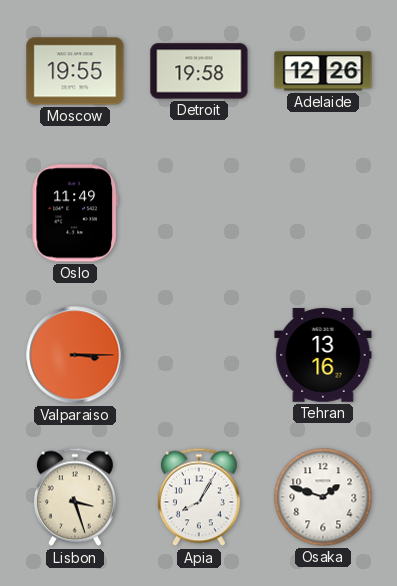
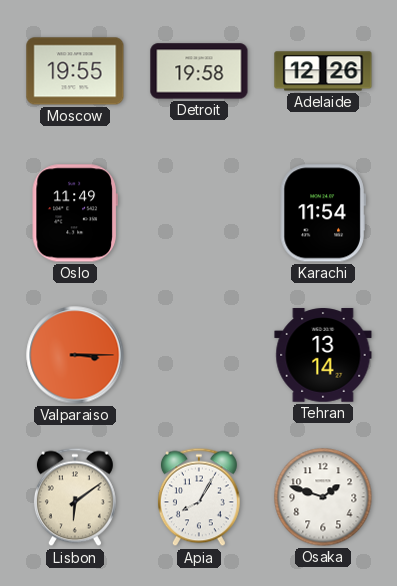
Karachi: none -> 11:54
Tehran: 13:16 -> 13:14
Lisbon: 3:27 -> 6:09
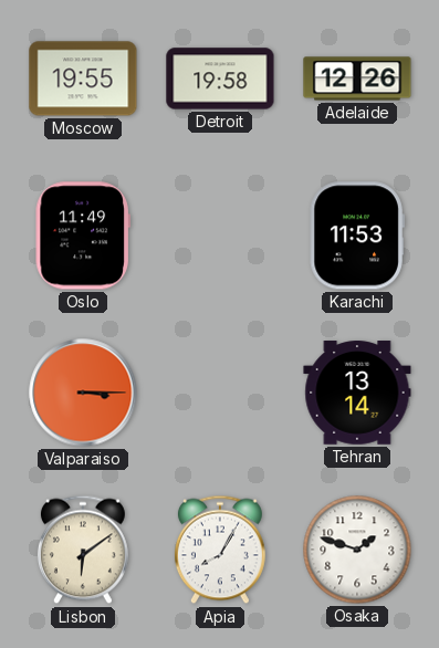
Karachi: 11:54 -> 11:53
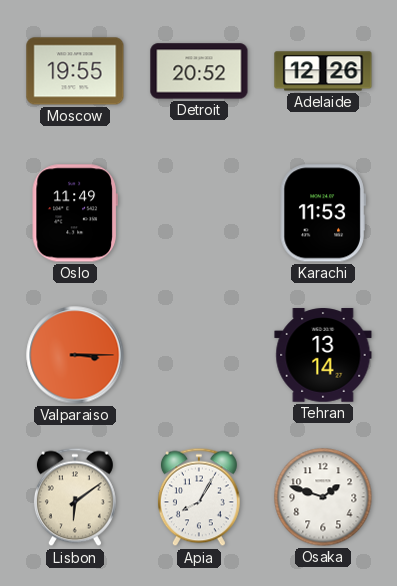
Detroit: 19:58 -> 20:52
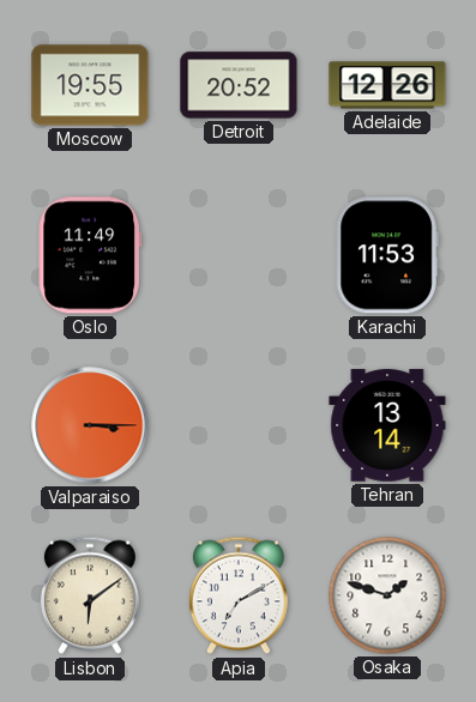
Apia: 8:05 -> 7:10
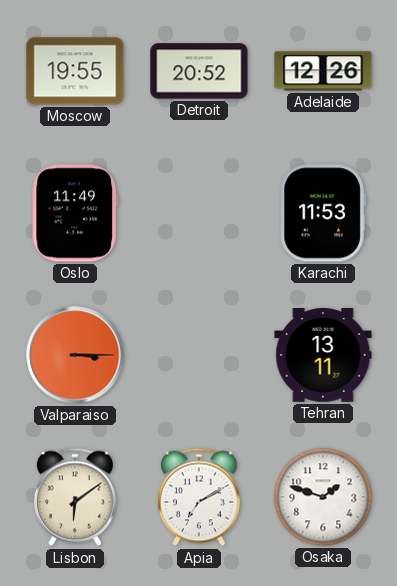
Tehran: 13:14 -> 13:11
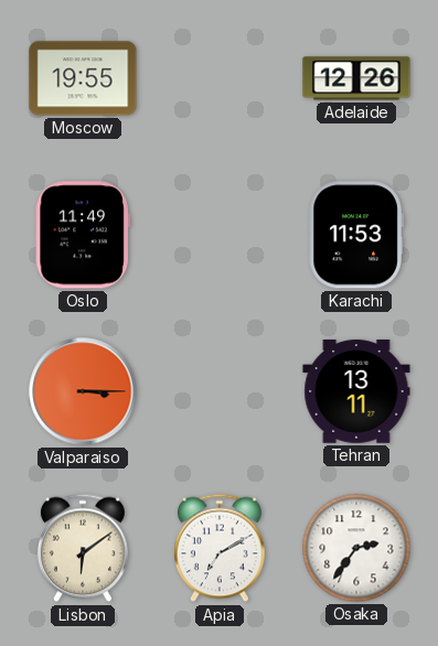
Detroit: 20:52 -> none
Osaka: 1:48 -> 2:36
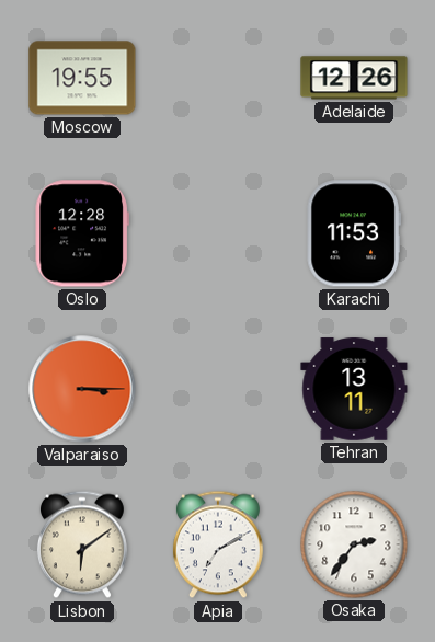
Oslo: 11:49 -> 12:28
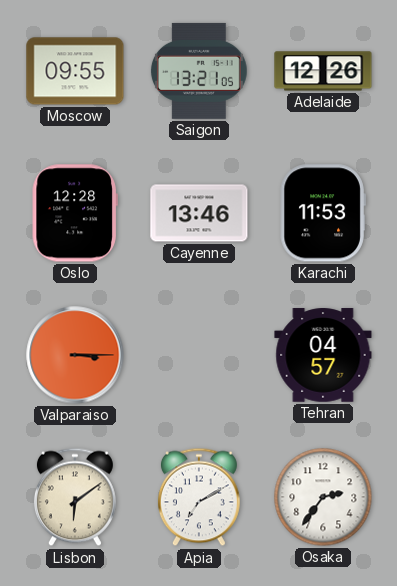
Moscow: 19:55 -> 09:55
Saigon: none -> 13:21
Cayenne: none -> 13:46
Tehran: 13:11 -> 04:57
